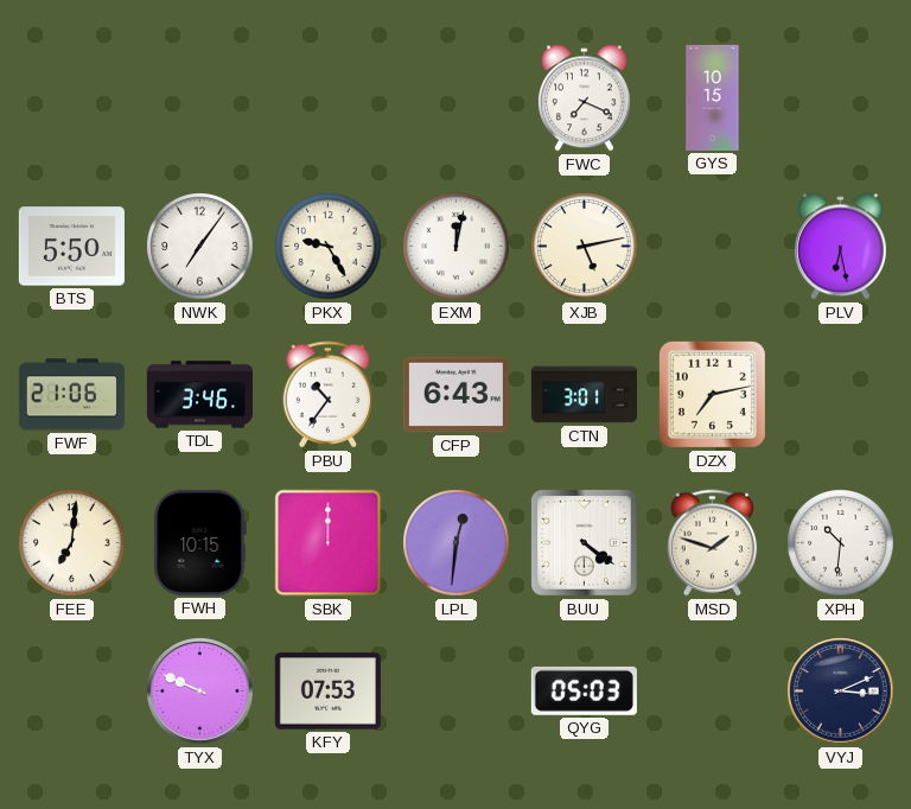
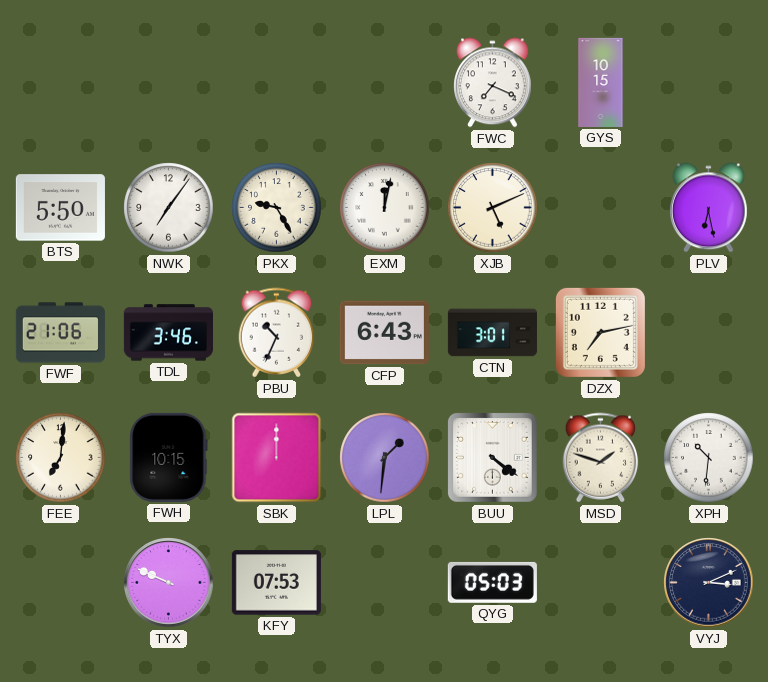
XJB: 5:13 -> 5:11
PBU: 10:36 -> 10:34
LPL: 12:31 -> 1:31
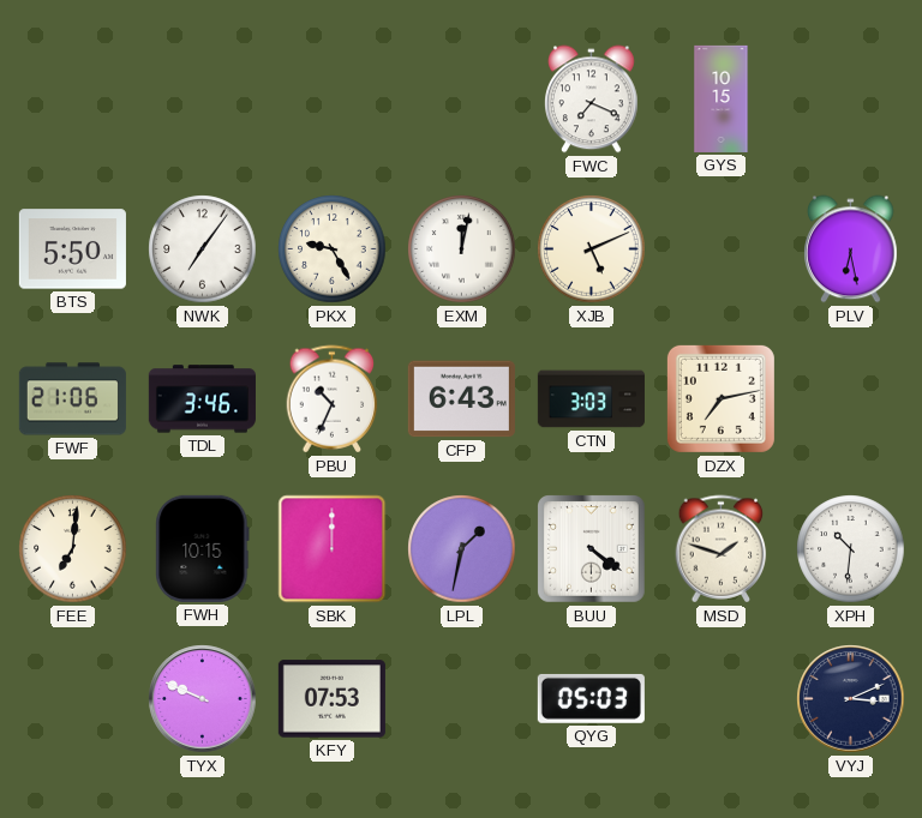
CTN: 3:01 -> 3:03
LPL: 1:31 -> 1:32
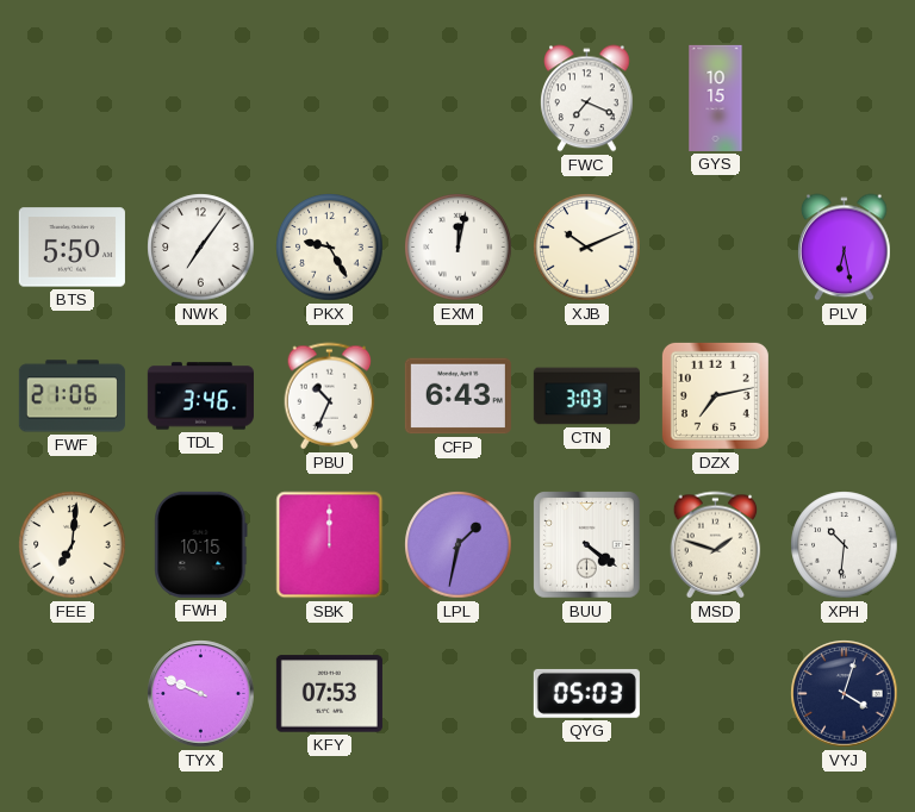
XJB: 5:11 -> 10:11
VYJ: 3:11 -> 4:03
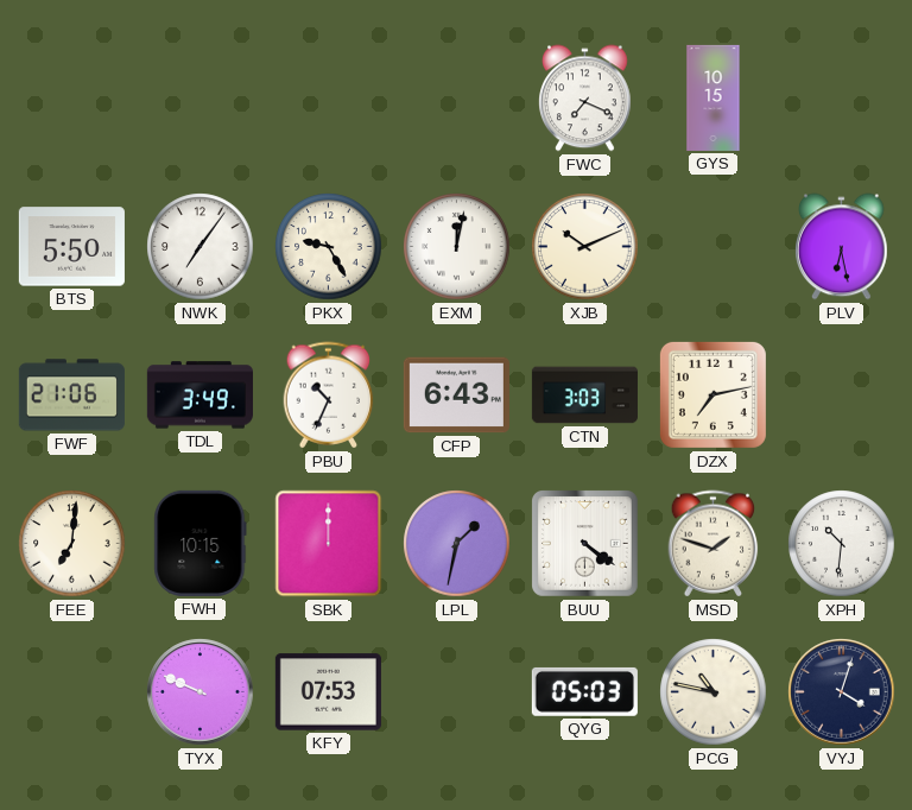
TDL: 3:46 -> 3:49
PCG: none -> 10:47
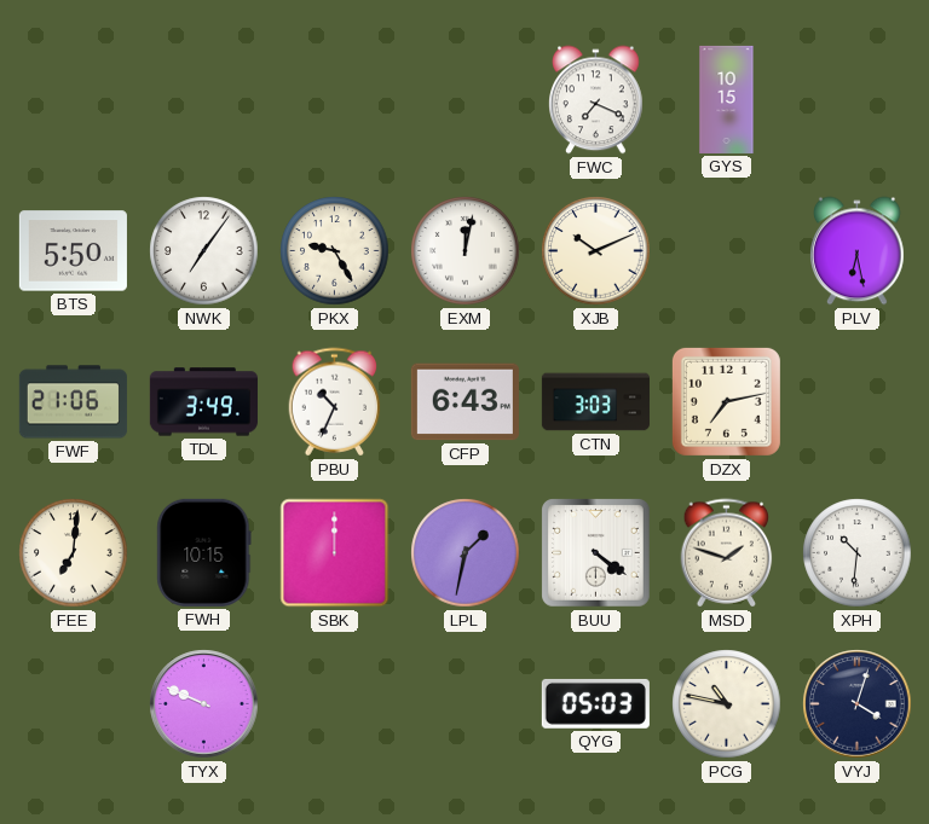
KFY: 07:53 -> none
